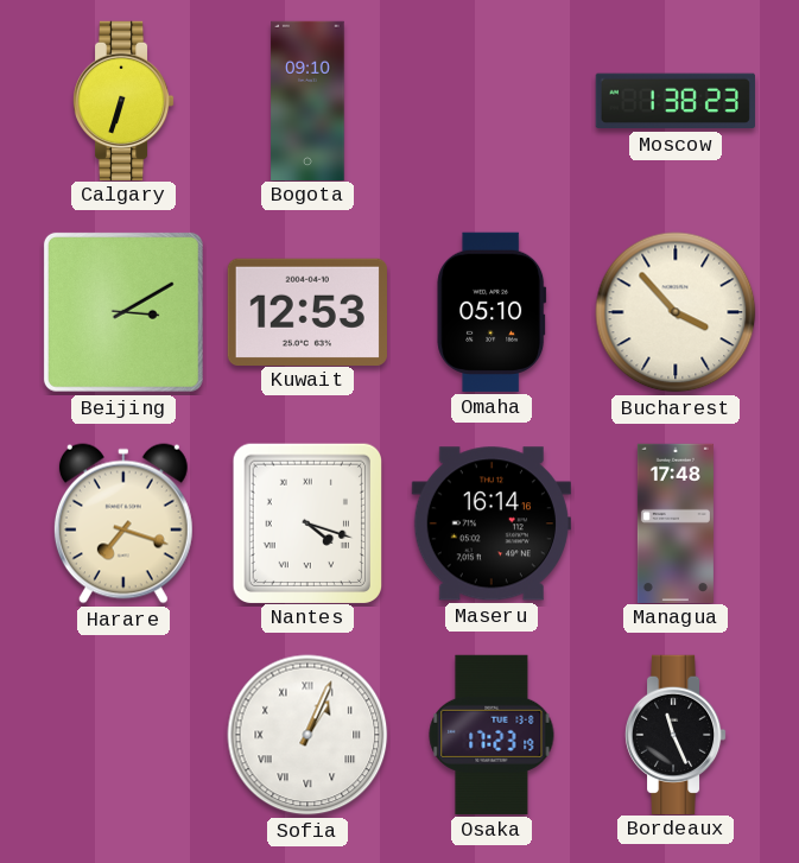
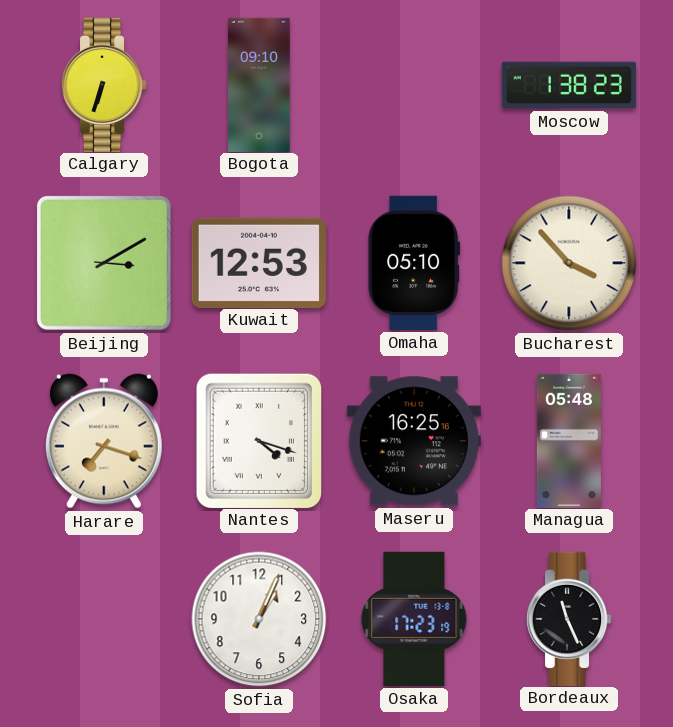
Maseru: 16:14 -> 16:25
Managua: 17:48 -> 05:48
Sofia numerals: Roman -> Arabic
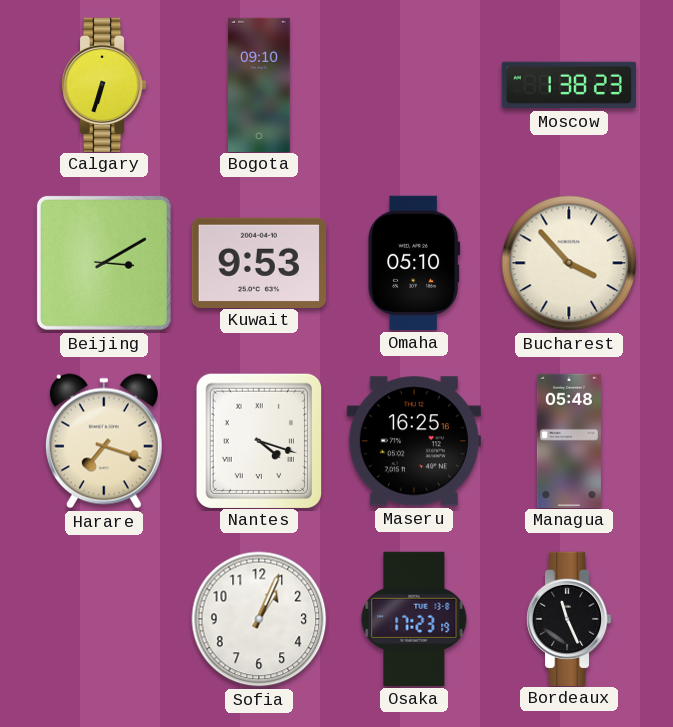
Kuwait: 12:53 -> 9:53
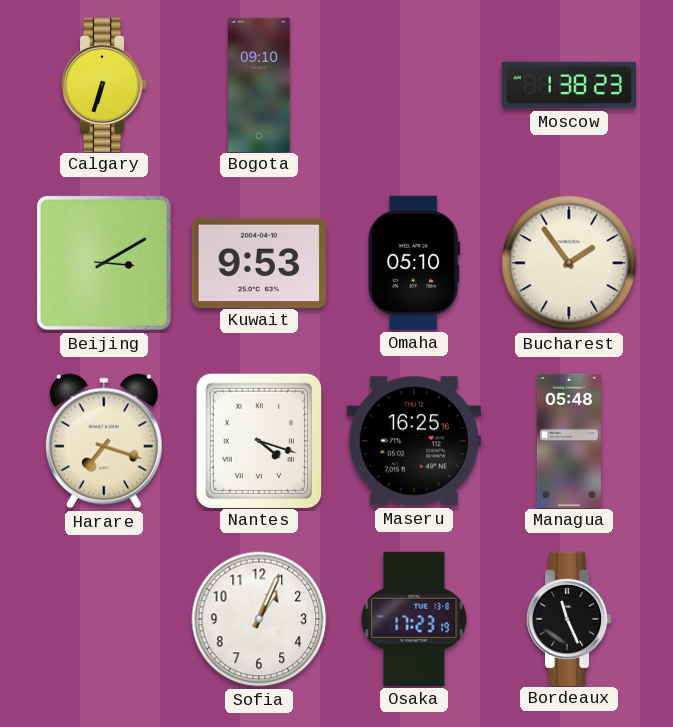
Bucharest: 3:53 -> 1:54
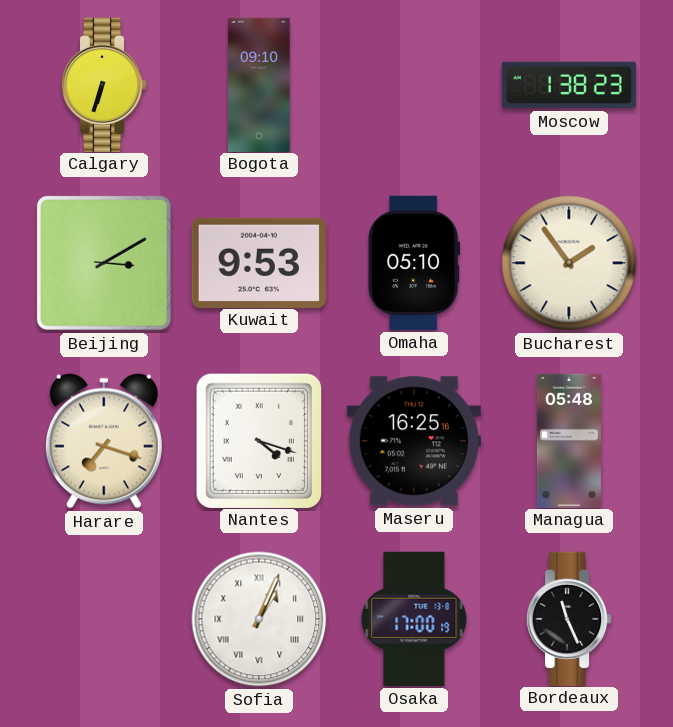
Sofia numerals: Arabic -> Roman
Osaka: 17:23 -> 17:00
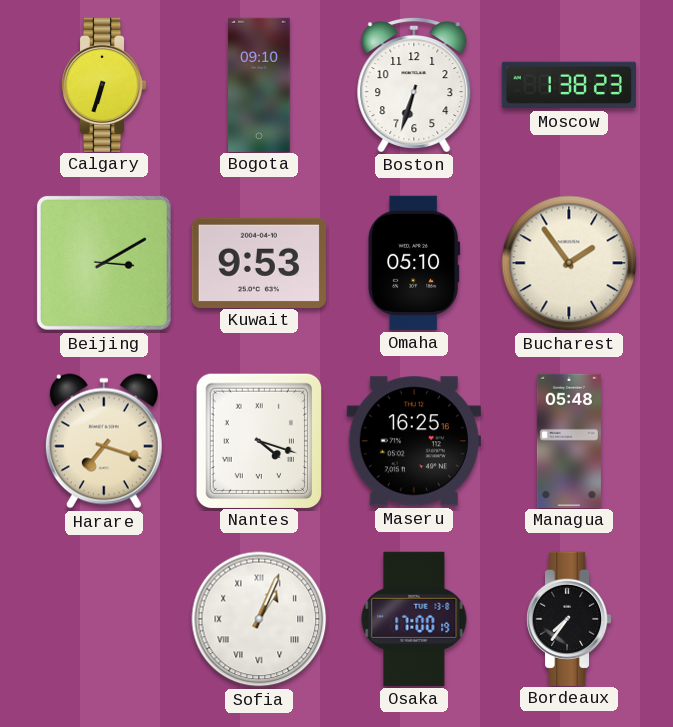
Boston: none -> 6:33
Bordeaux: 11:26 -> 7:36
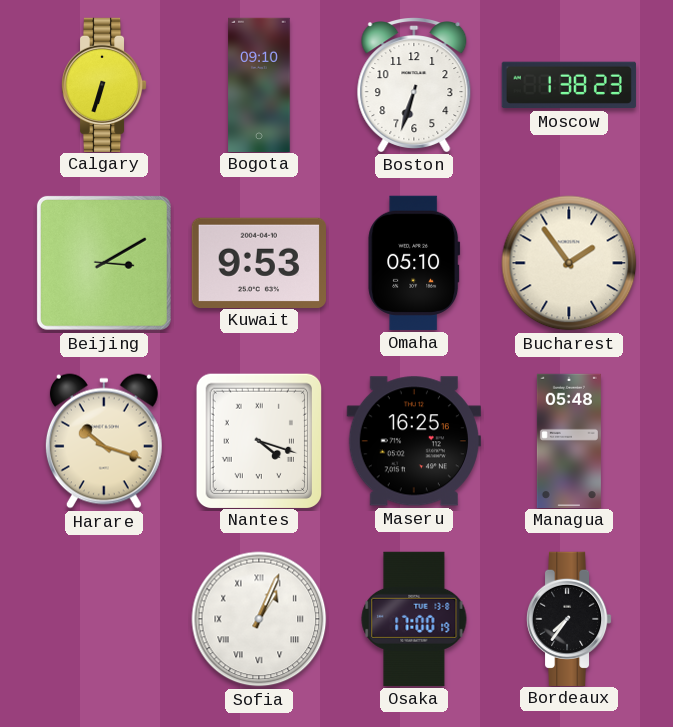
Harare: 7:18 -> 10:18
